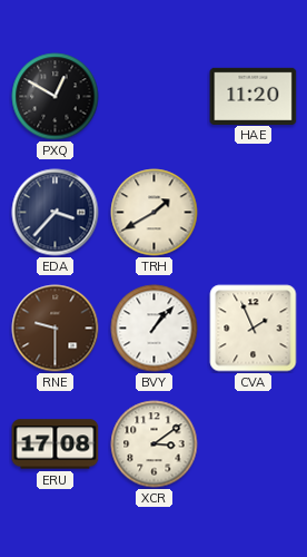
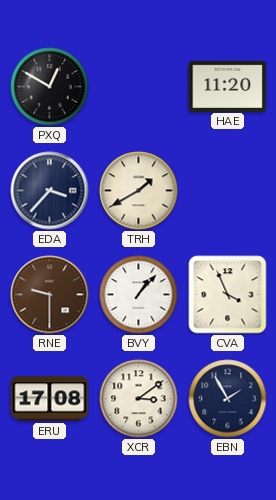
CVA: 1:56 -> 3:56
EBN: none -> 1:55
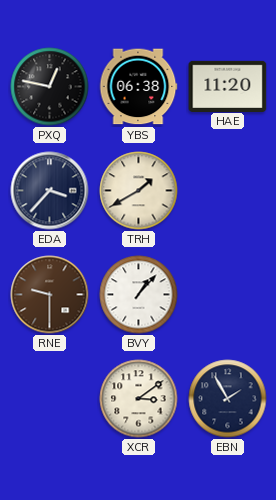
PXQ: 12:50 -> 12:47
YBS: none -> 06:38
CVA: 3:56 -> none
ERU: 17:08 -> none
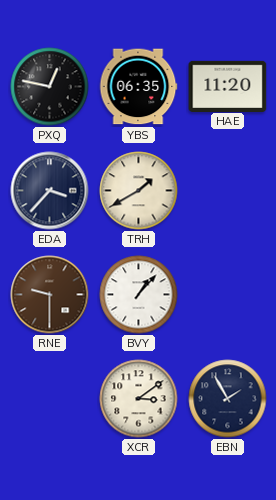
YBS: 06:38 -> 06:35
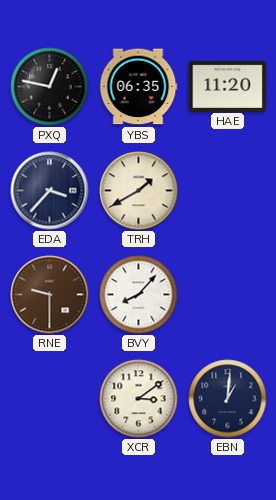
BVY: 1:07 -> 8:07
EBN: 1:55 -> 1:01
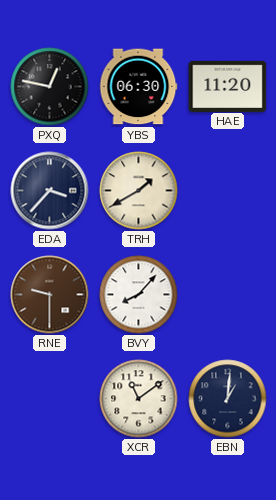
YBS: 06:35 -> 06:30
XCR: 3:09 -> 11:09
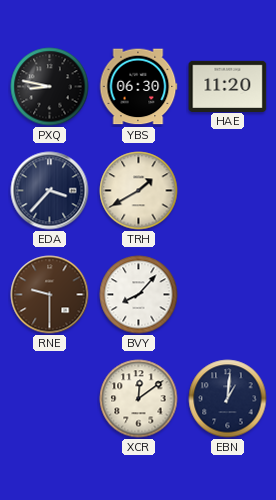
PXQ: 12:47 -> 8:47
XCR: 11:09 -> 12:09
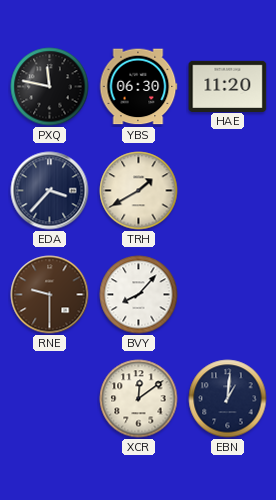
PXQ: 8:47 -> 11:47
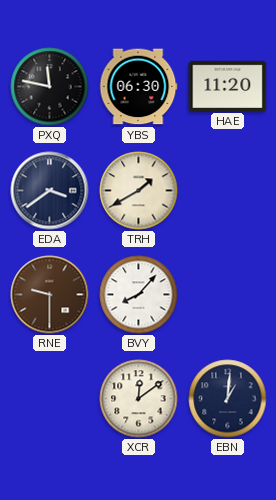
EDA: 3:37 -> 3:39
